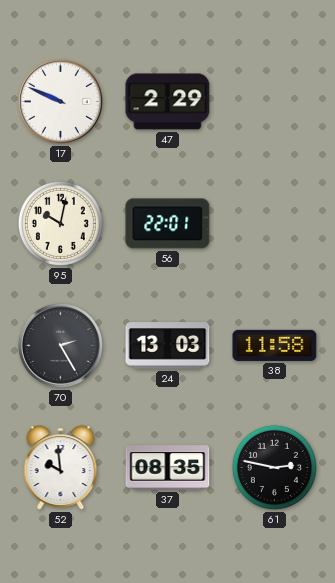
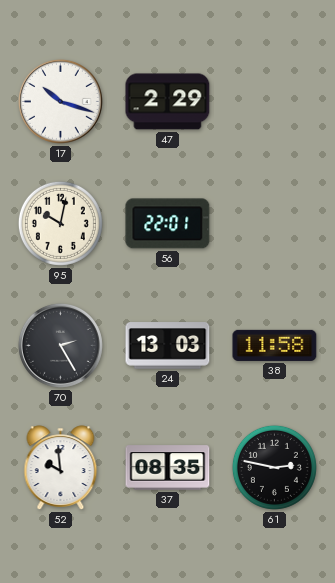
17: 9:49 -> 10:18
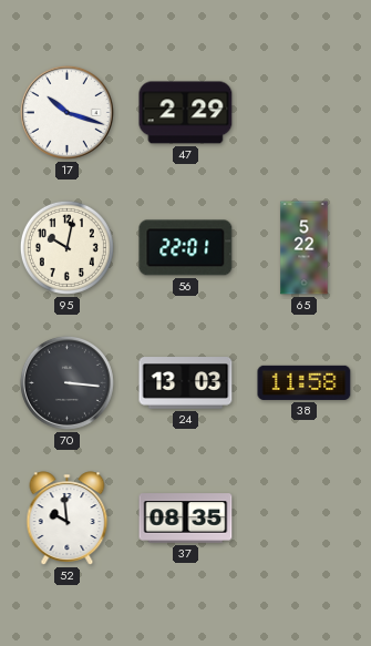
65: none -> 5:22
70: 2:25 -> 3:16
61: 2:47 -> none
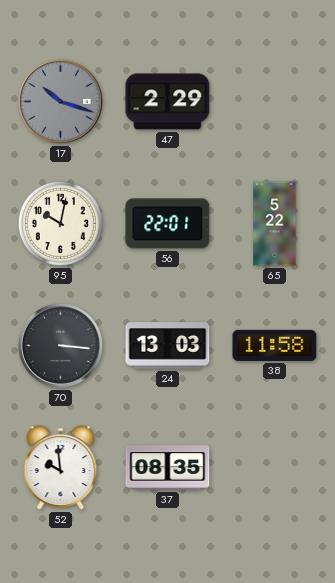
17 dial: white -> grey
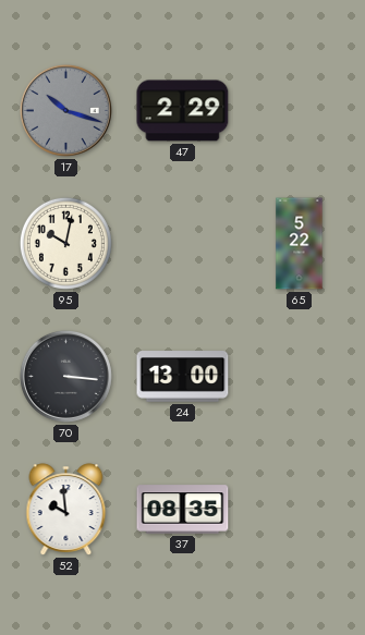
56: 22:01 -> none
24: 13:03 -> 13:00
38: 11:58 -> none
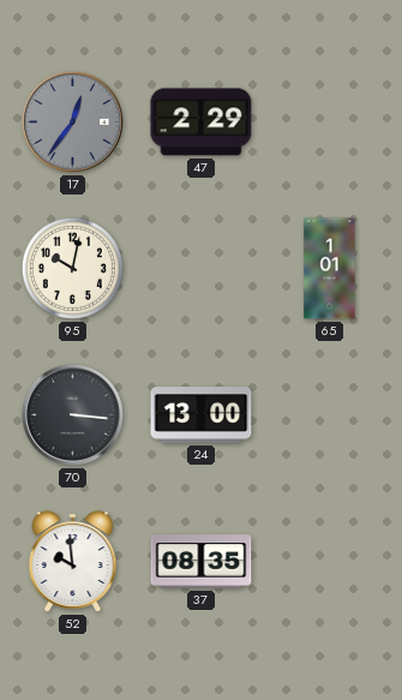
17: 10:18 -> 12:36
65: 5:22 -> 1:01
